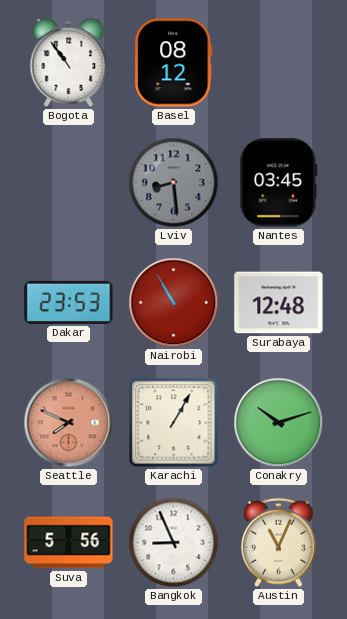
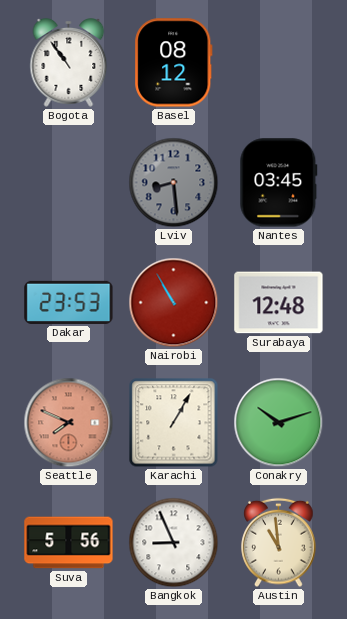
Austin: 11:04 -> 10:59
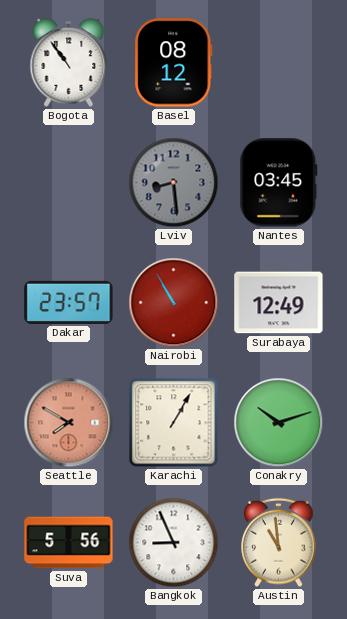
Dakar: 23:53 -> 23:57
Surabaya: 12:48 -> 12:49
Seattle: 7:49 -> 7:50
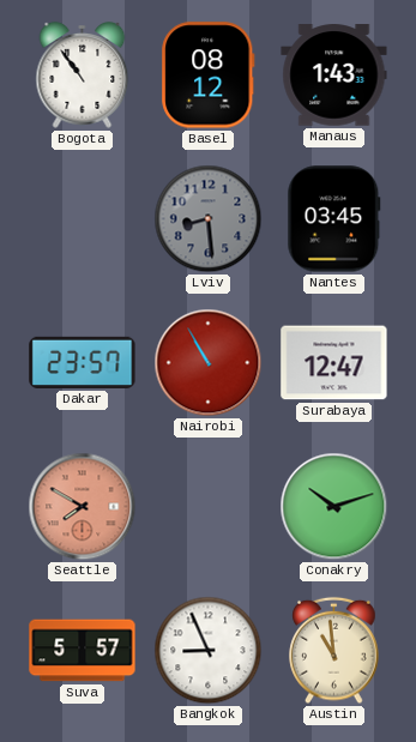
Manaus: none -> 1:43
Surabaya: 12:49 -> 12:47
Karachi: 1:05 -> none
Suva: 5:56 -> 5:57
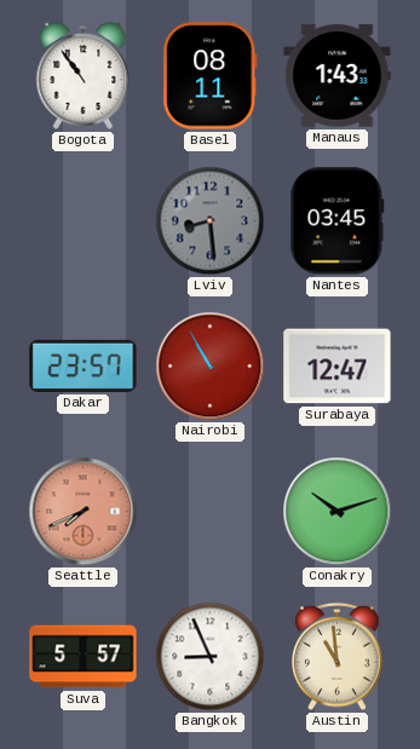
Basel: 08:12 -> 08:11
Seattle: 7:50 -> 7:41
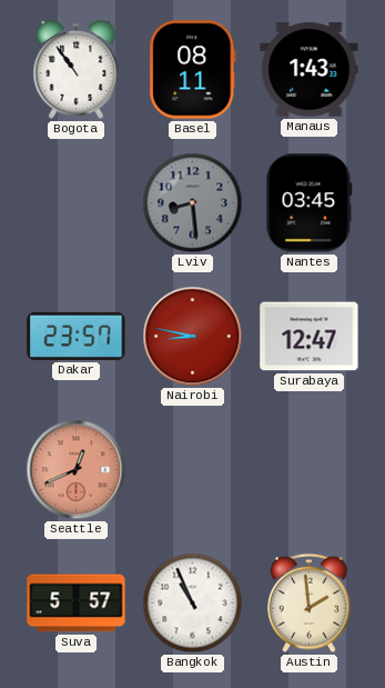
Nairobi: 10:55 -> 8:47
Seattle: 7:41 -> 12:41
Conakry: 10:12 -> none
Bangkok: 8:56 -> 10:56
Austin: 10:59 -> 1:59
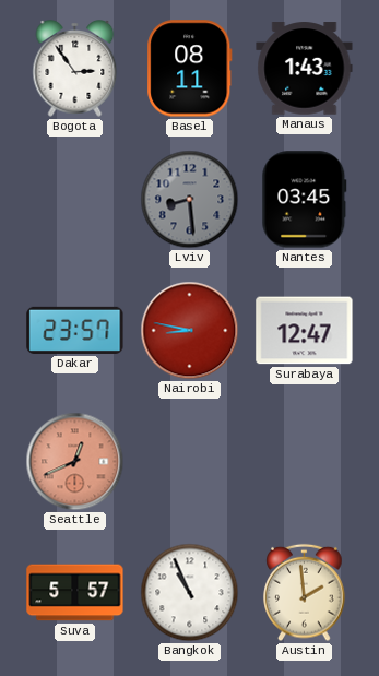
Bogota: 10:54 -> 2:54
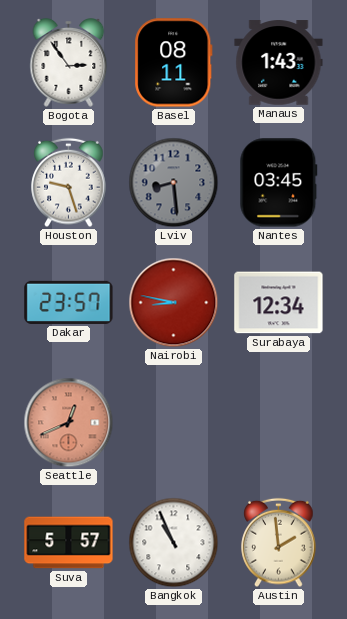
Houston: none -> 9:27
Surabaya: 12:47 -> 12:34
